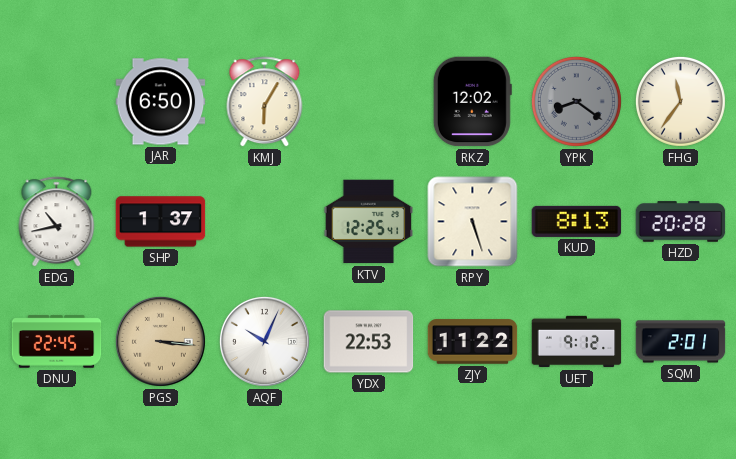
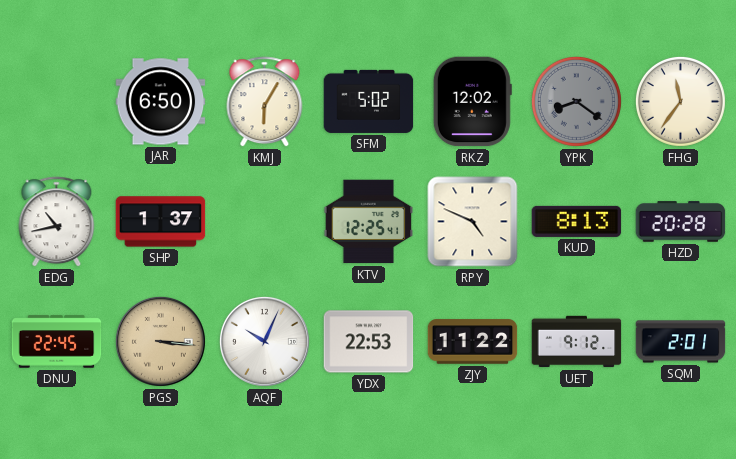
SFM: none -> 5:02
RPY: 5:27 -> 4:49
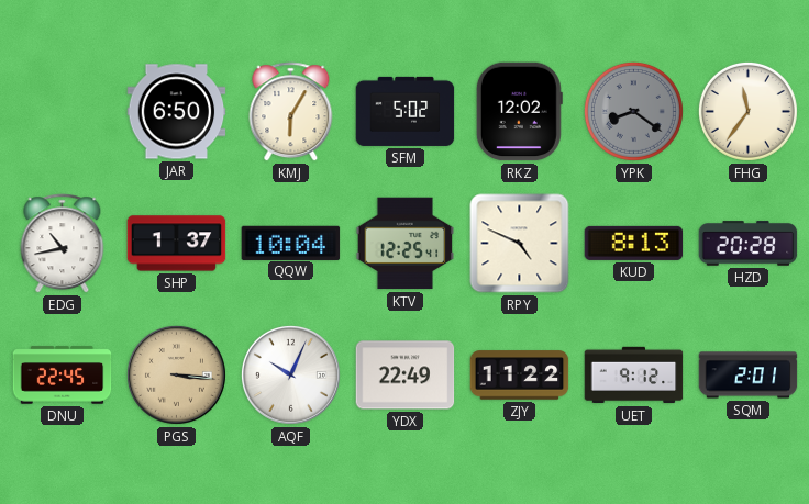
QQW: none -> 10:04
YDX: 22:53 -> 22:49
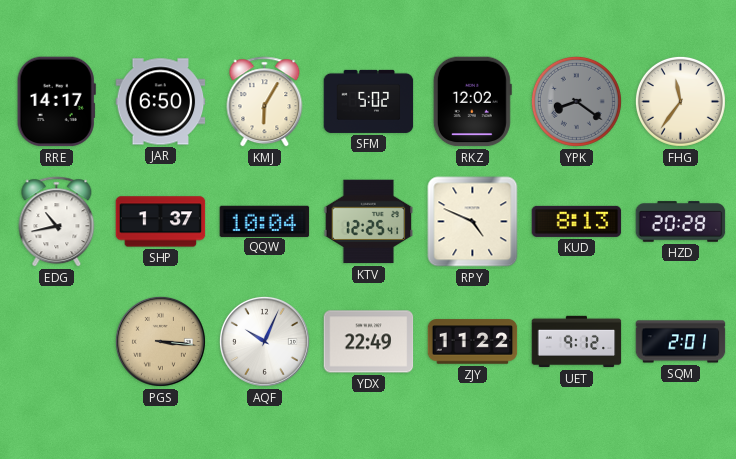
RRE: none -> 14:17
DNU: 22:45 -> none
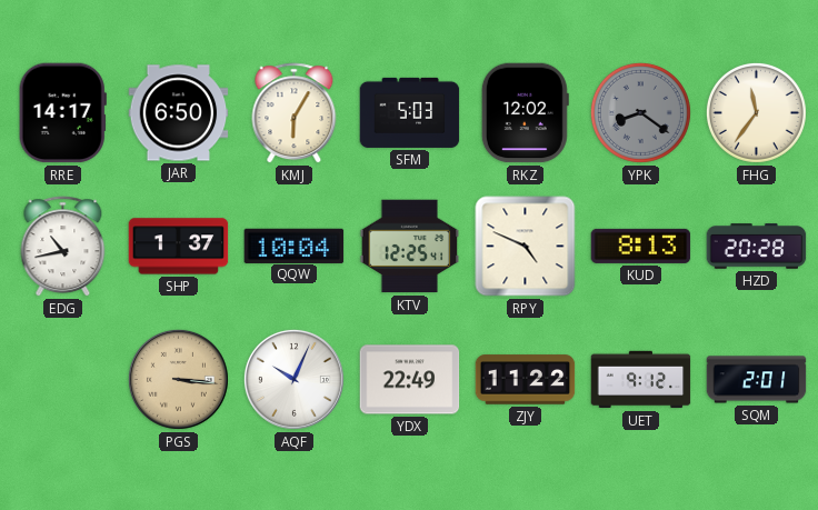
SFM: 5:02 -> 5:03
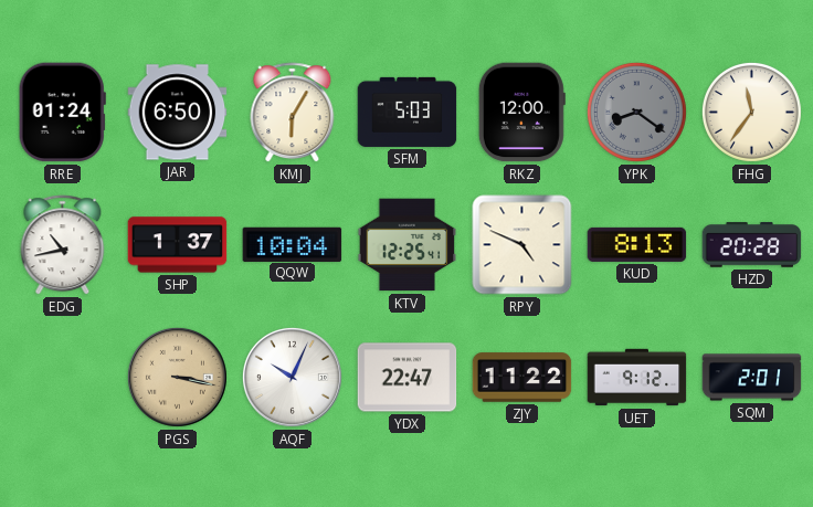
RRE: 14:17 -> 01:24
RKZ: 12:02 -> 12:00
PGS: 3:16 -> 3:17
YDX: 22:49 -> 22:47
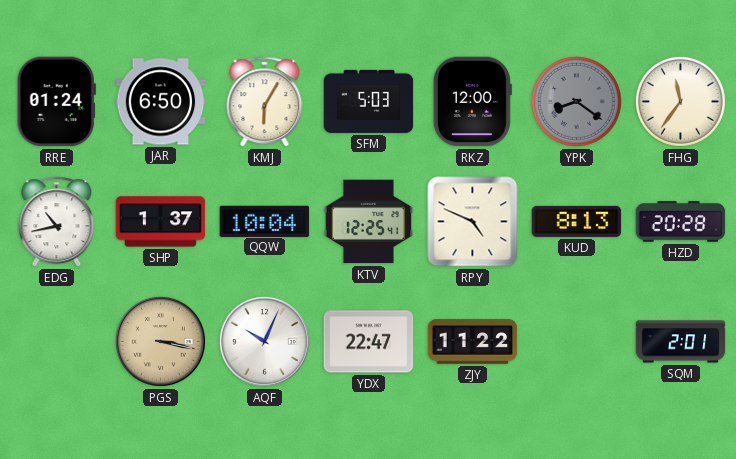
UET: 9:12 -> none
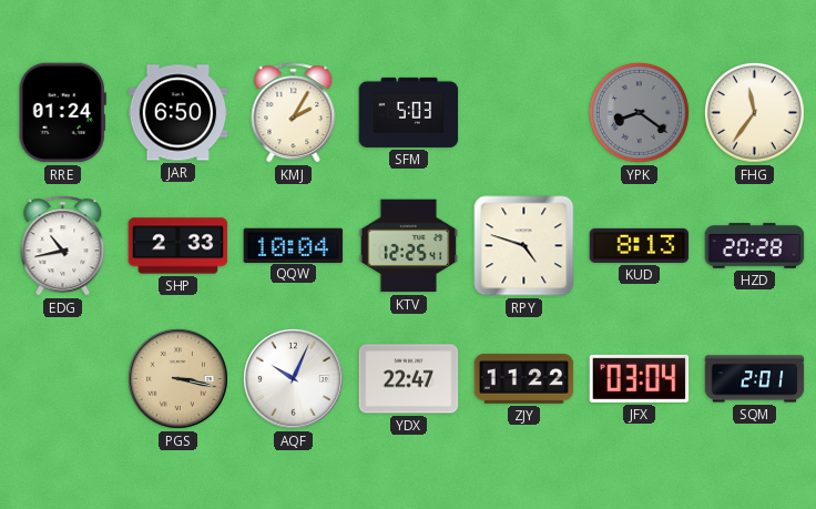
KMJ: 6:05 -> 2:05
RKZ: 12:00 -> none
SHP: 1:37 -> 2:33
RPY: 4:49 -> 4:48
JFX: none -> 03:04
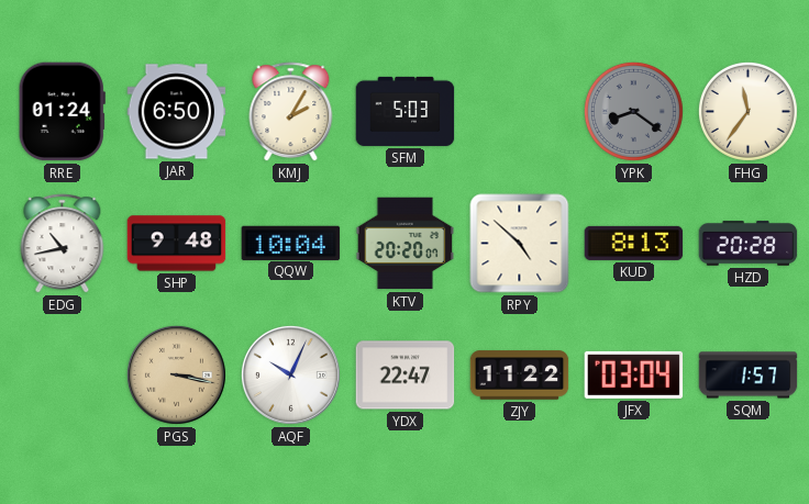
SHP: 2:33 -> 9:48
KTV: 12:25 -> 20:20
RPY: 4:48 -> 4:52
SQM: 2:01 -> 1:57
